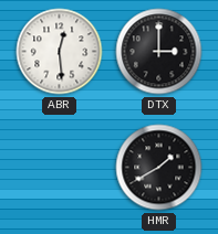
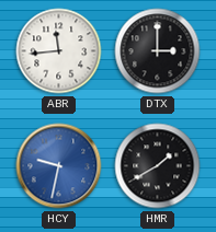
ABR: 12:29 -> 11:44
HCY: none -> 9:32
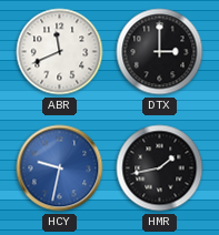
ABR: 11:44 -> 11:41
HMR: 1:40 -> 1:43
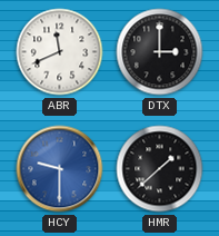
HCY: 9:32 -> 9:30
HMR: 1:43 -> 1:38
